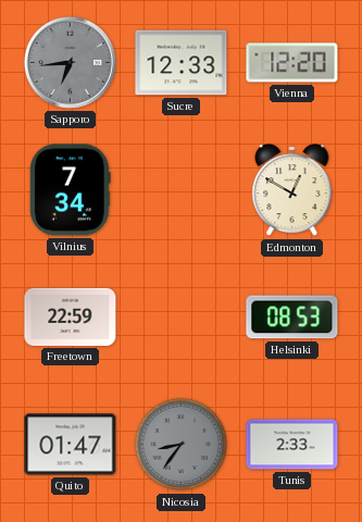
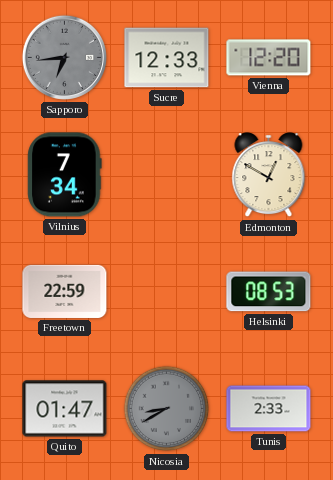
Nicosia: 8:36 -> 8:40
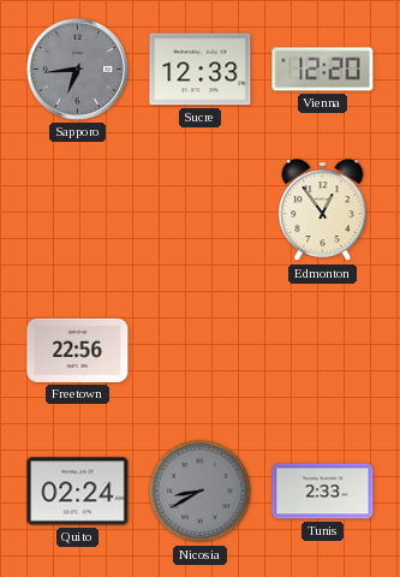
Vilnius: 7:34 -> none
Edmonton: 12:50 -> 12:54
Freetown: 22:59 -> 22:56
Helsinki: 08:53 -> none
Quito: 01:47 -> 02:24
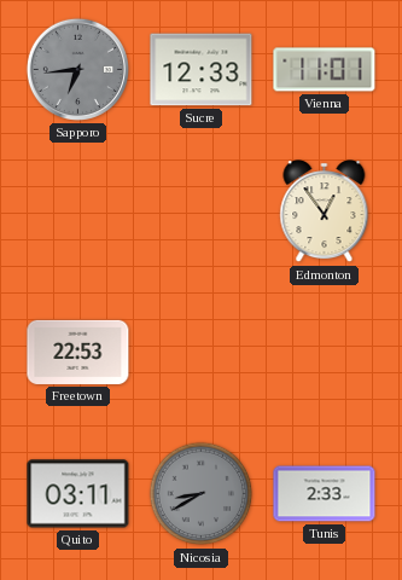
Vienna: 12:20 -> 11:01
Freetown: 22:56 -> 22:53
Quito: 02:24 -> 03:11
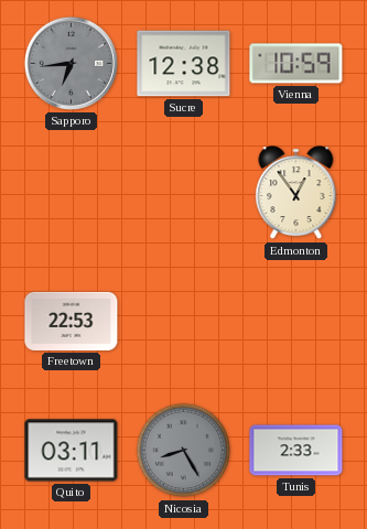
Sucre: 12:33 -> 12:38
Vienna: 11:01 -> 10:59
Nicosia: 8:40 -> 8:25
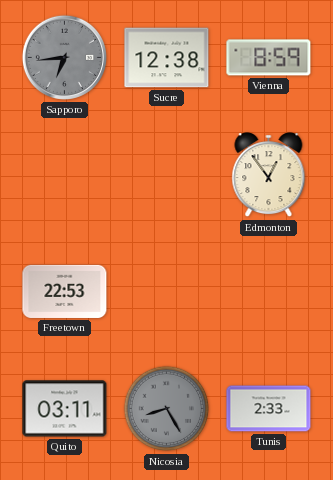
Vienna: 10:59 -> 8:59
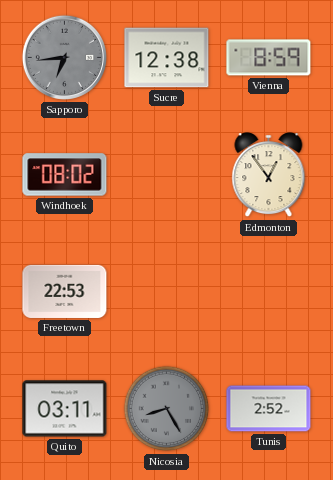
Windhoek: none -> 08:02
Tunis: 2:33 -> 2:52
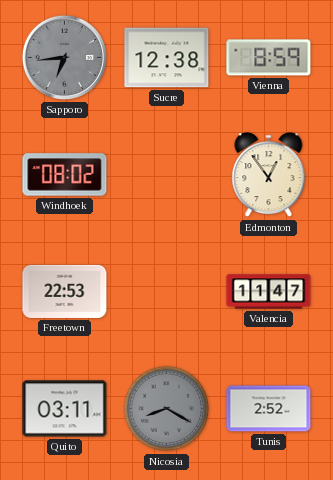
Valencia: none -> 11:47
Nicosia: 8:25 -> 8:20
